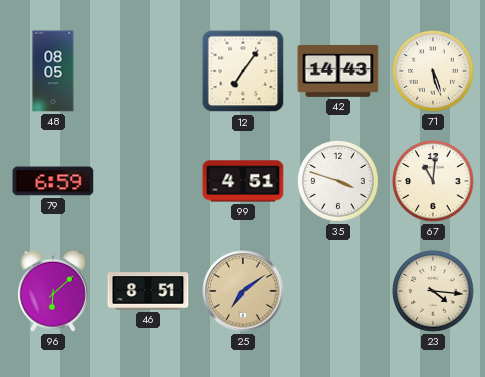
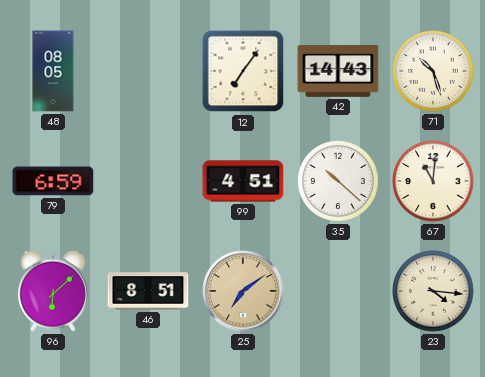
71: 5:27 -> 10:27
35: 3:48 -> 10:22
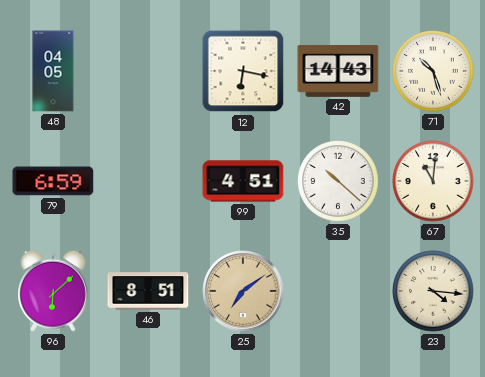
48: 08:05 -> 04:05
12: 7:06 -> 6:17
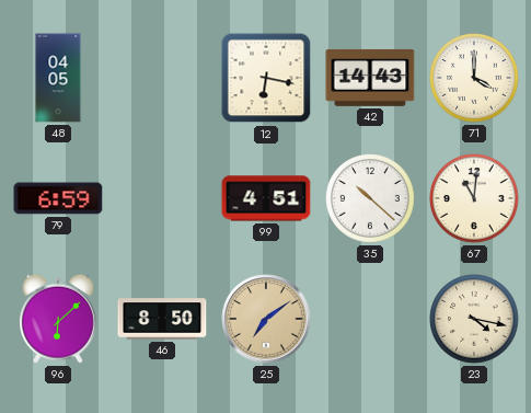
71: 10:27 -> 4:00
46: 8:51 -> 8:50
23: 4:16 -> 4:17
